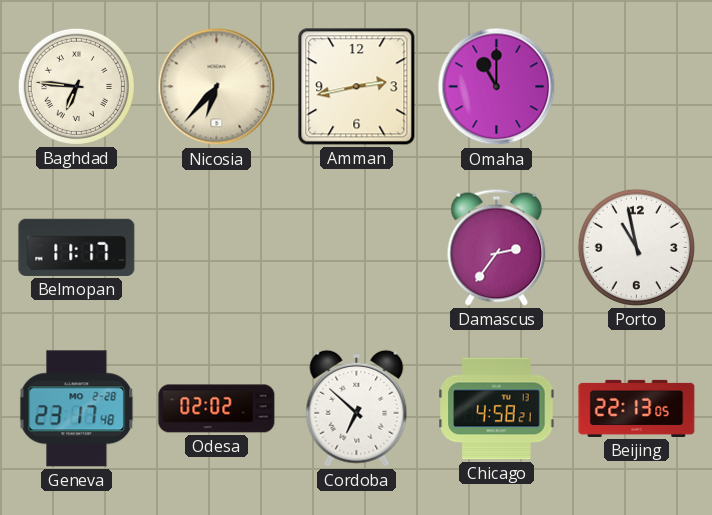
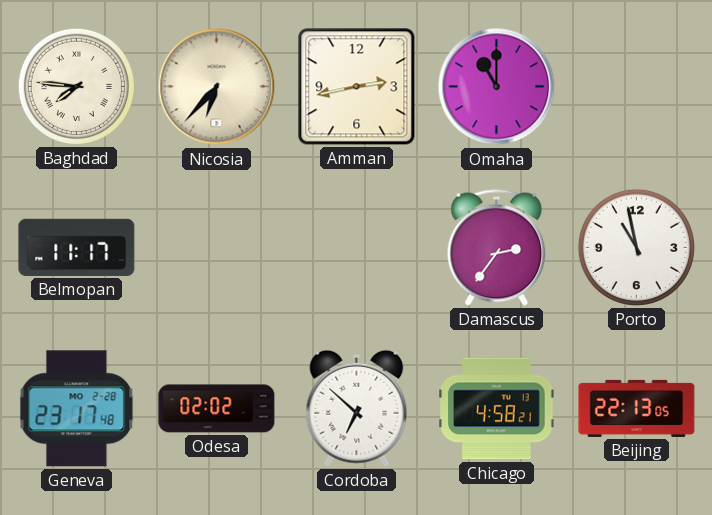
Baghdad: 6:46 -> 7:46
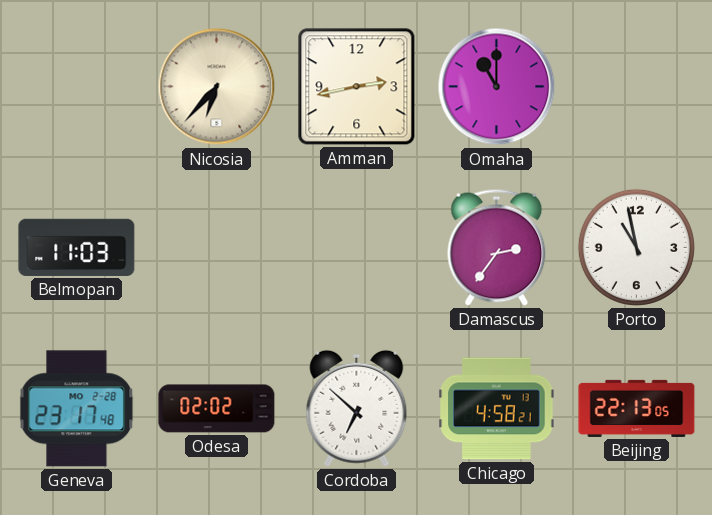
Baghdad: 7:46 -> none
Belmopan: 11:17 -> 11:03
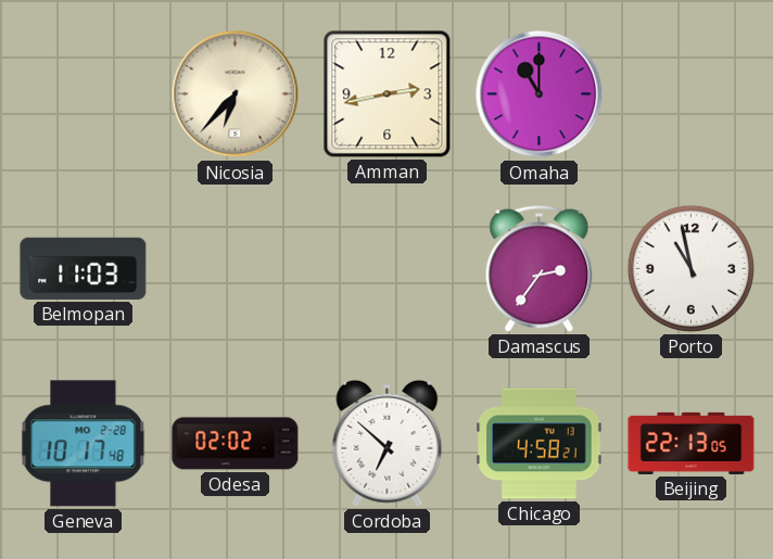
Geneva: 23:17 -> 10:17
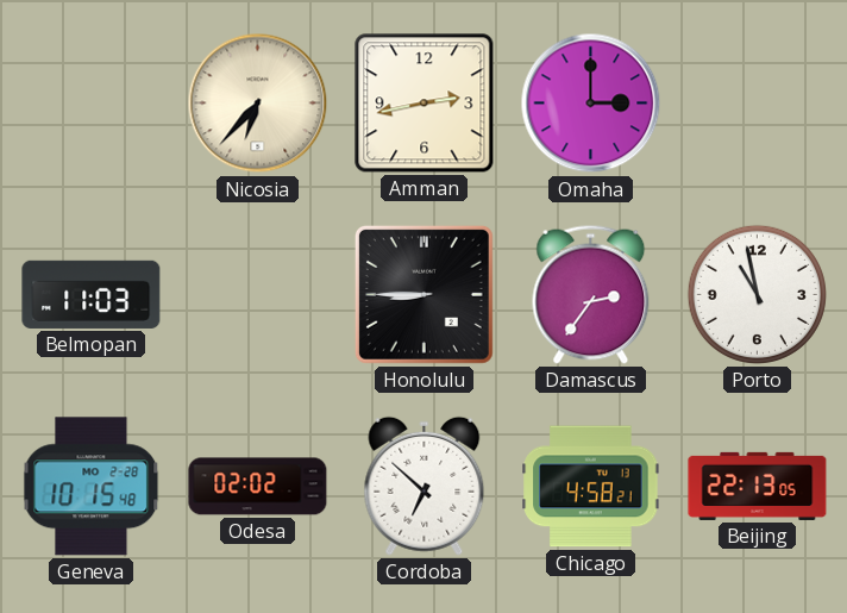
Omaha: 11:00 -> 3:00
Honolulu: none -> 8:45
Geneva: 10:17 -> 10:15
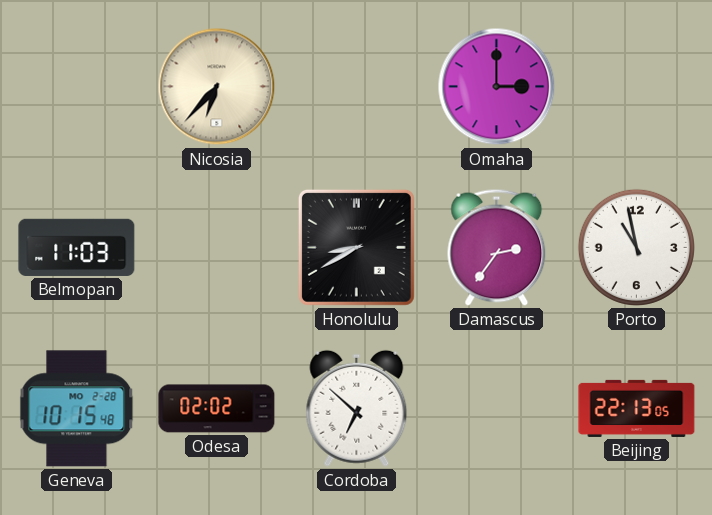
Amman: 2:43 -> none
Honolulu: 8:45 -> 8:40
Chicago: 4:58 -> none
